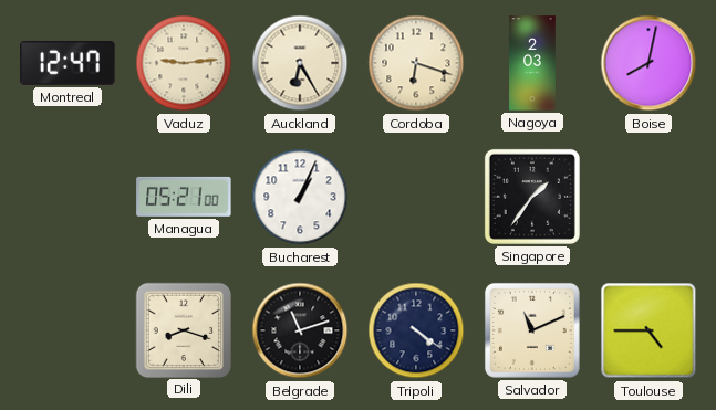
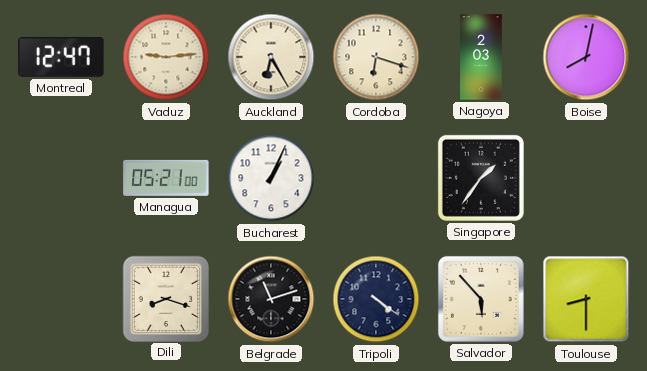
Salvador: 11:11 -> 5:53
Toulouse: 4:45 -> 8:30
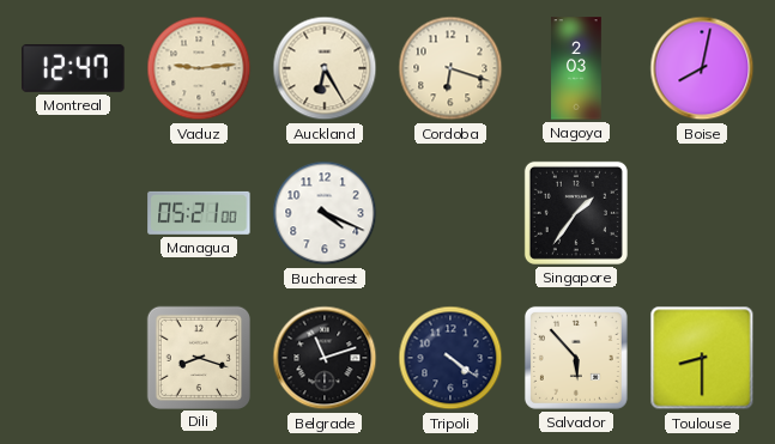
Bucharest: 1:04 -> 4:19
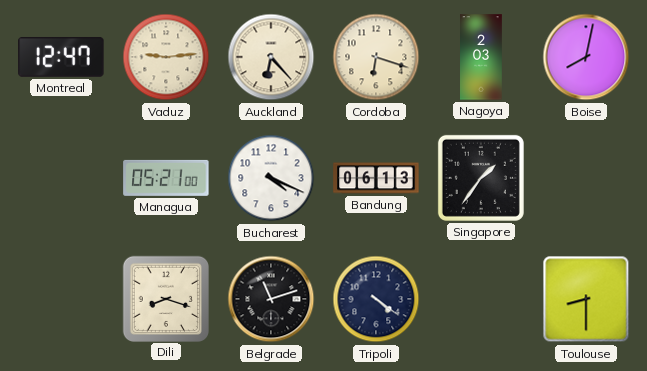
Auckland: 6:25 -> 6:23
Bandung: none -> 06:13
Salvador: 5:53 -> none
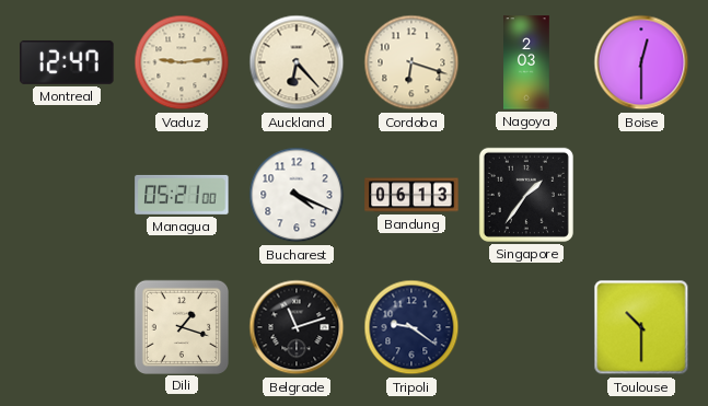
Boise: 8:02 -> 12:30
Dili: 8:18 -> 1:18
Tripoli: 4:21 -> 9:21
Toulouse: 8:30 -> 10:30
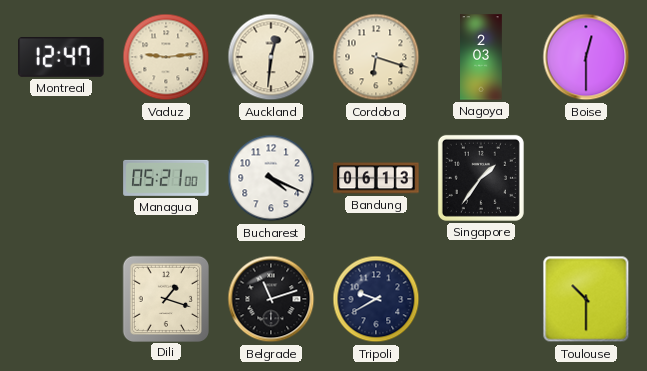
Auckland: 6:23 -> 12:31
Tripoli: 9:21 -> 9:40
